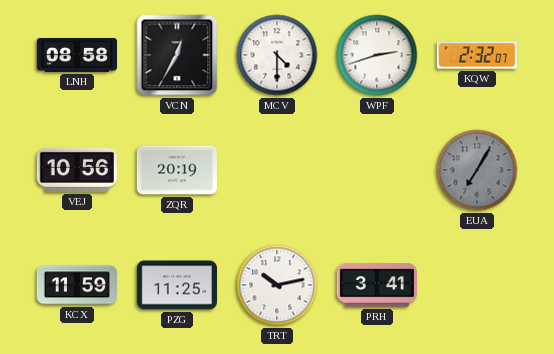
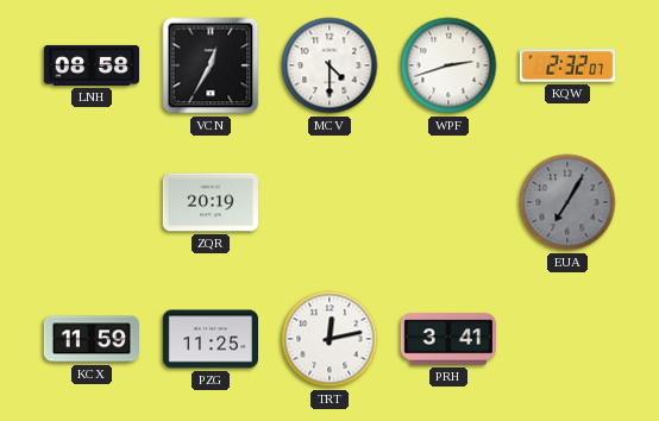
VEJ: 10:56 -> none
TRT: 10:13 -> 12:13
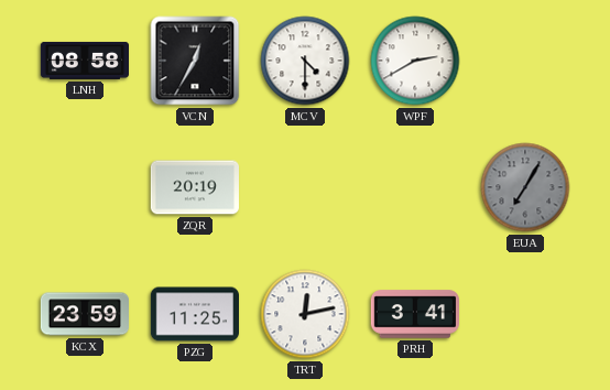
WPF: 2:42 -> 2:40
KQW: 2:32 -> none
KCX: 11:59 -> 23:59
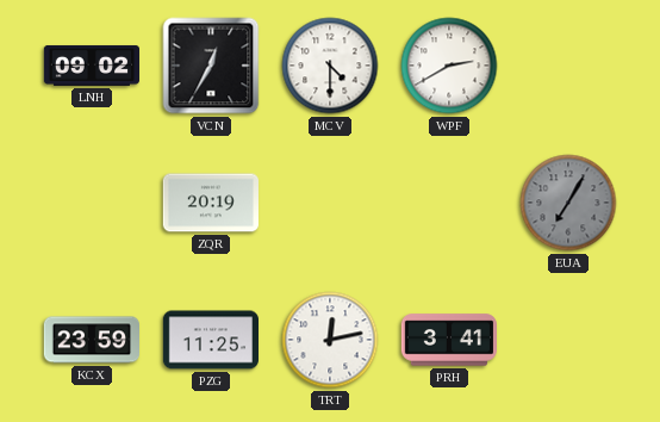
LNH: 08:58 -> 09:02
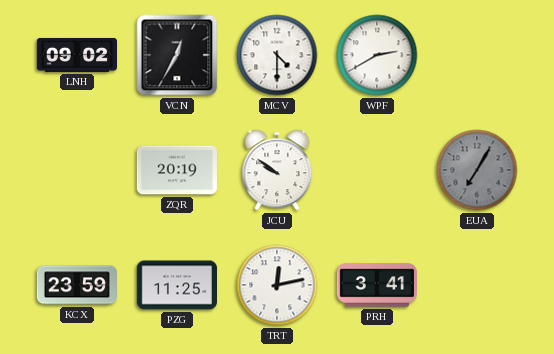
JCU: none -> 9:51
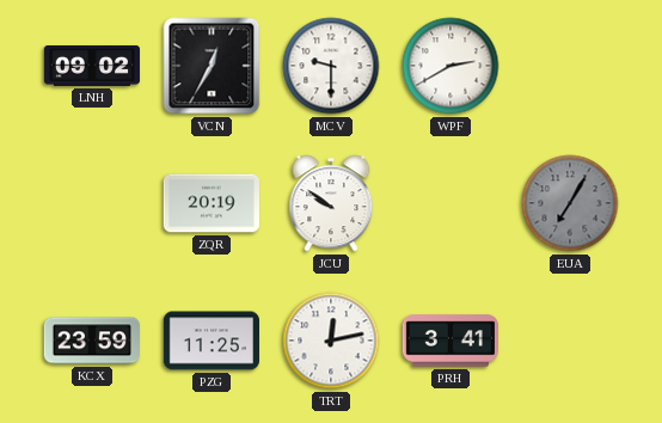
MCV: 4:30 -> 9:30
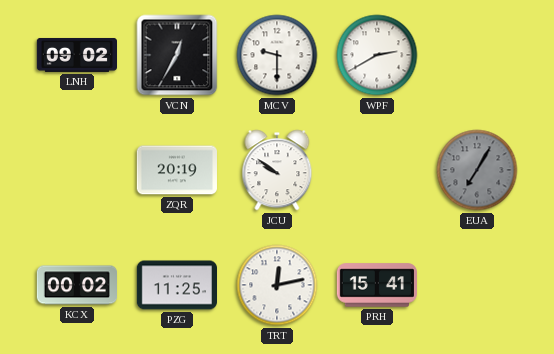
KCX: 23:59 -> 00:02
PRH: 3:41 -> 15:41
